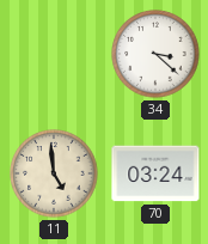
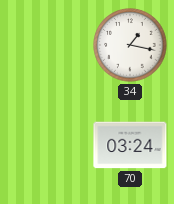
34: 3:22 -> 1:17
11: 4:59 -> none
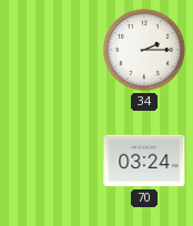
34: 1:17 -> 2:15
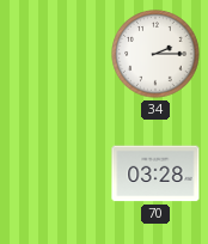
70: 03:24 -> 03:28
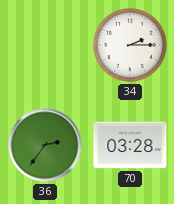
36: none -> 2:36
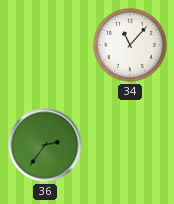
34: 2:15 -> 11:07
70: 03:28 -> none
